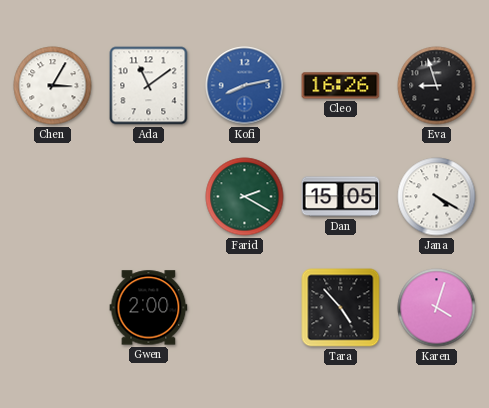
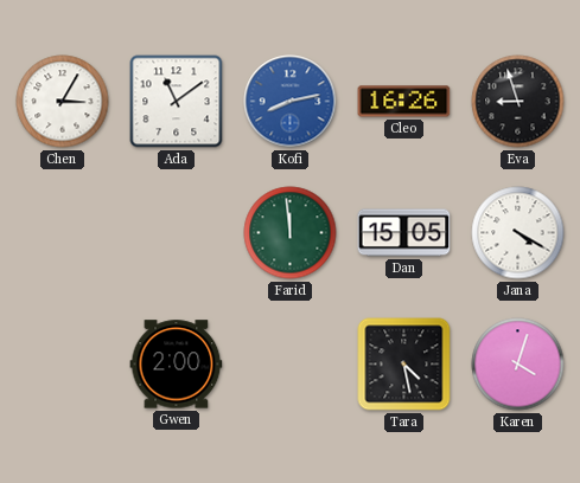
Farid: 2:20 -> 11:59
Tara: 4:53 -> 4:28
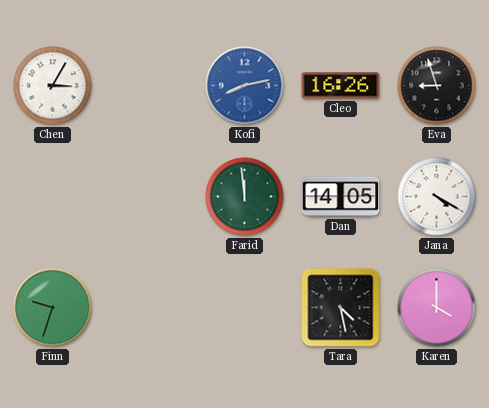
Ada: 11:09 -> none
Dan: 15:05 -> 14:05
Finn: none -> 9:33
Gwen: 2:00 -> none
Karen: 4:03 -> 4:00
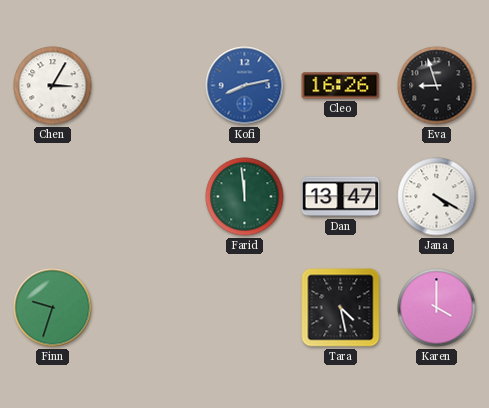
Dan: 14:05 -> 13:47
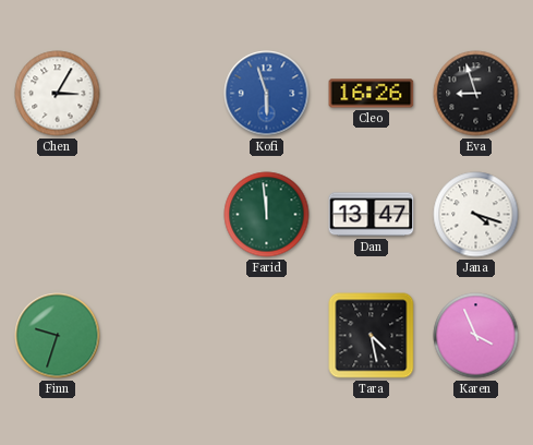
Kofi: 8:13 -> 5:57
Jana: 4:20 -> 4:18
Karen: 4:00 -> 3:56
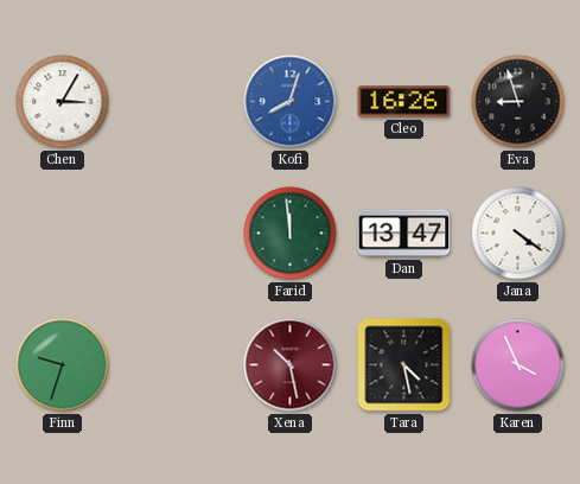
Kofi: 5:57 -> 8:03
Jana: 4:18 -> 4:21
Xena: none -> 10:28
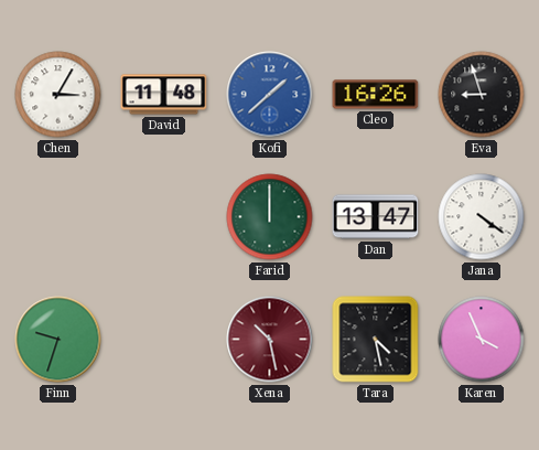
David: none -> 11:48
Kofi: 8:03 -> 1:38
Farid: 11:59 -> 12:00
